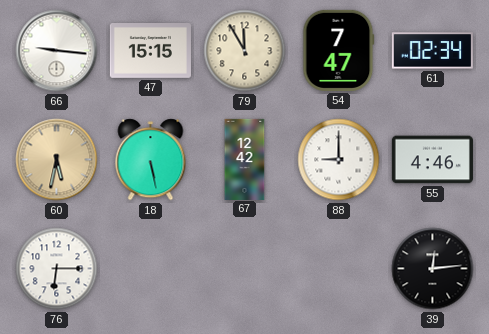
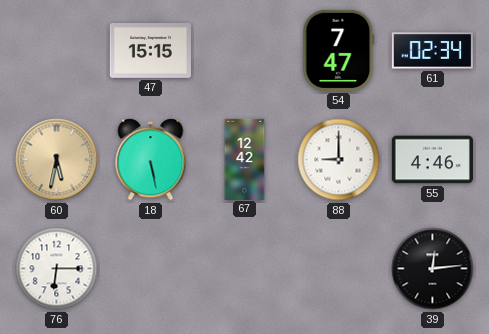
66: 9:16 -> none
79: 11:55 -> none
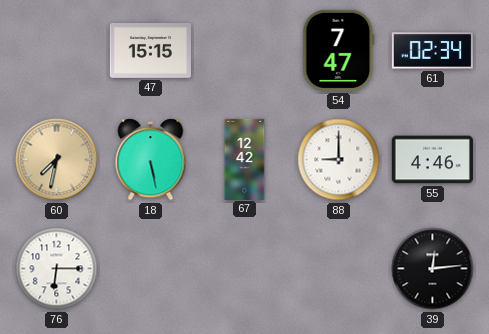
60: 5:32 -> 7:32
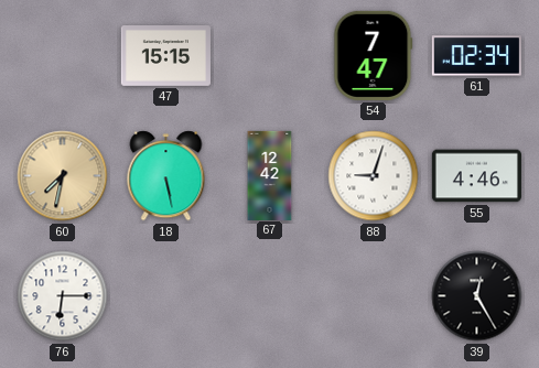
88: 9:00 -> 9:03
39: 12:14 -> 12:25
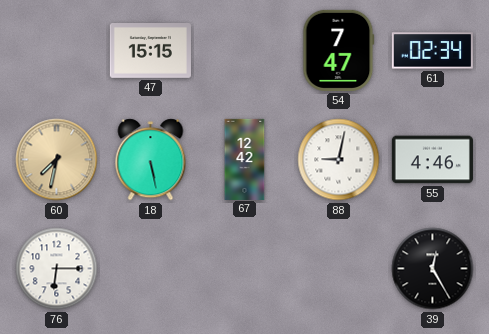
88: 9:03 -> 9:02
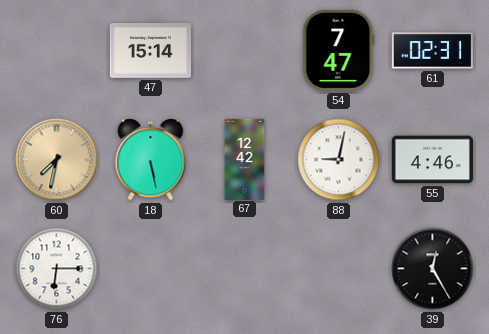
47: 15:15 -> 15:14
61: 02:34 -> 02:31
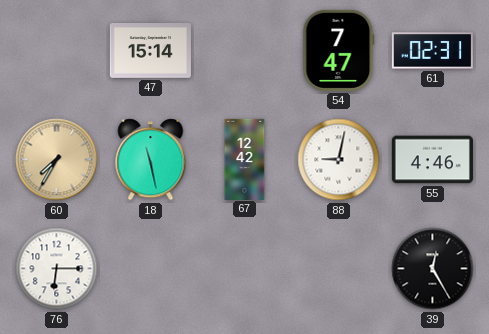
60: 7:32 -> 7:35
18: 5:28 -> 11:28
